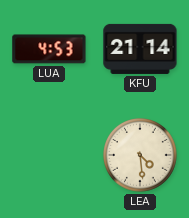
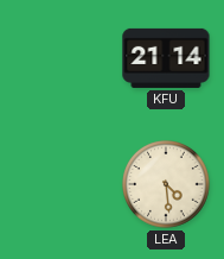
LUA: 4:53 -> none
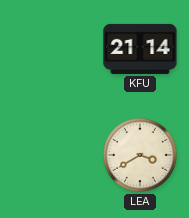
LEA: 4:29 -> 3:40
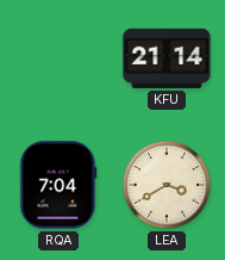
RQA: none -> 7:04
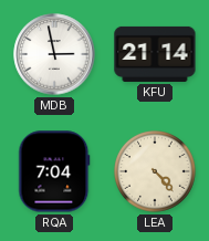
MDB: none -> 2:58
LEA: 3:40 -> 4:23
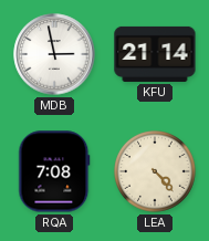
RQA: 7:04 -> 7:08
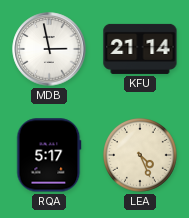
RQA: 7:08 -> 5:17
LEA: 4:23 -> 4:26
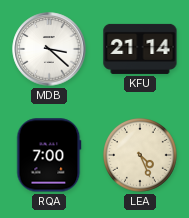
MDB: 2:58 -> 3:22
RQA: 5:17 -> 7:00
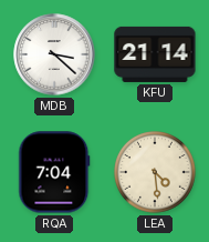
RQA: 7:00 -> 7:04
LEA: 4:26 -> 4:29
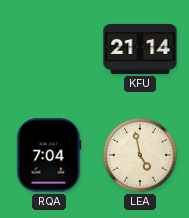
MDB: 3:22 -> none
LEA: 4:29 -> 4:58
